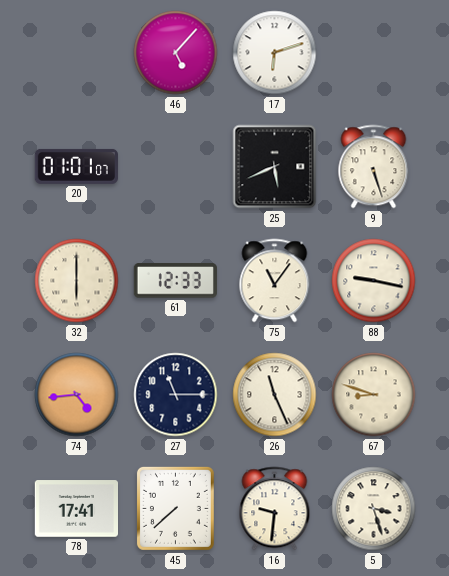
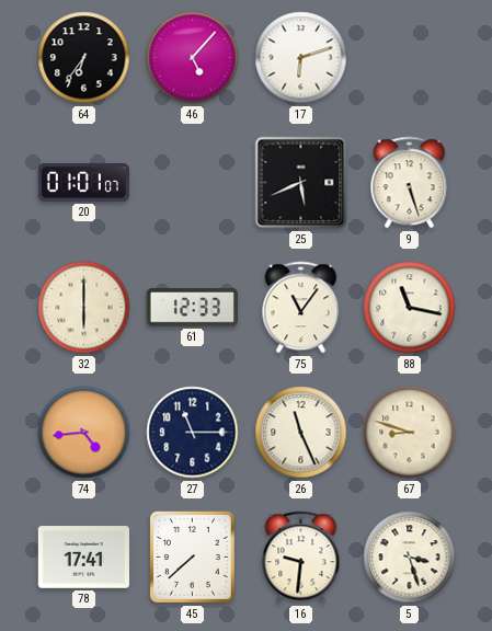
64: none -> 6:36
88: 9:17 -> 11:17
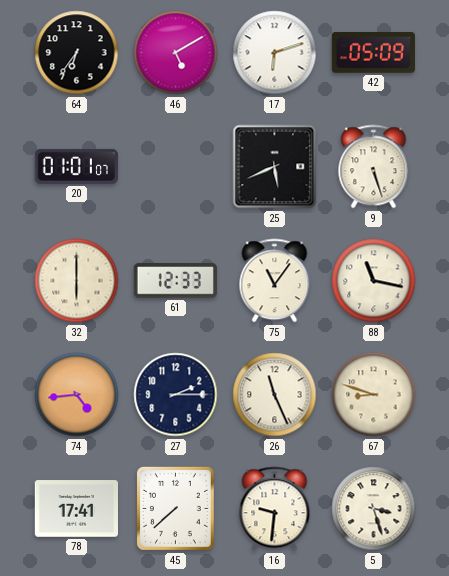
46: 5:07 -> 5:10
42: none -> 05:09
27: 11:15 -> 2:15
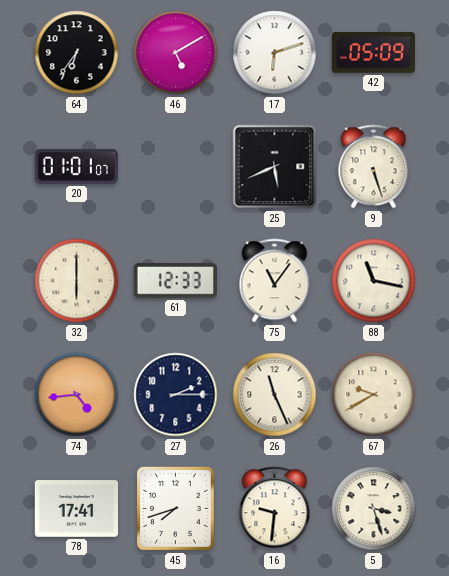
67: 8:48 -> 9:40
45: 7:38 -> 7:42
